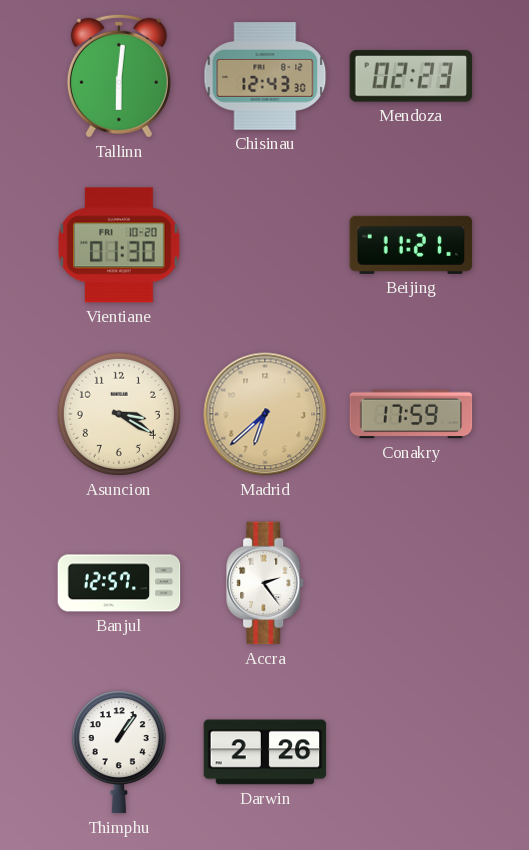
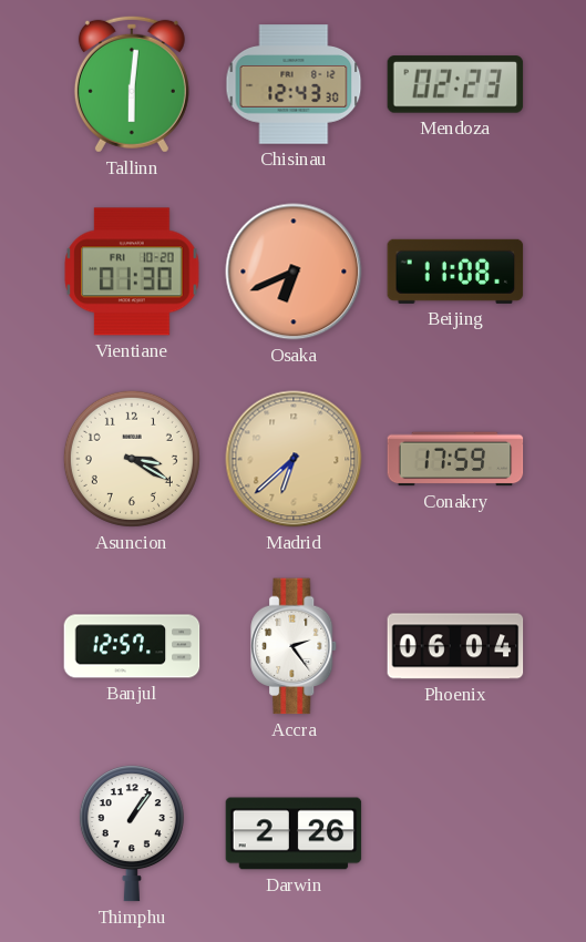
Osaka: none -> 6:41
Beijing: 11:21 -> 11:08
Phoenix: none -> 06:04
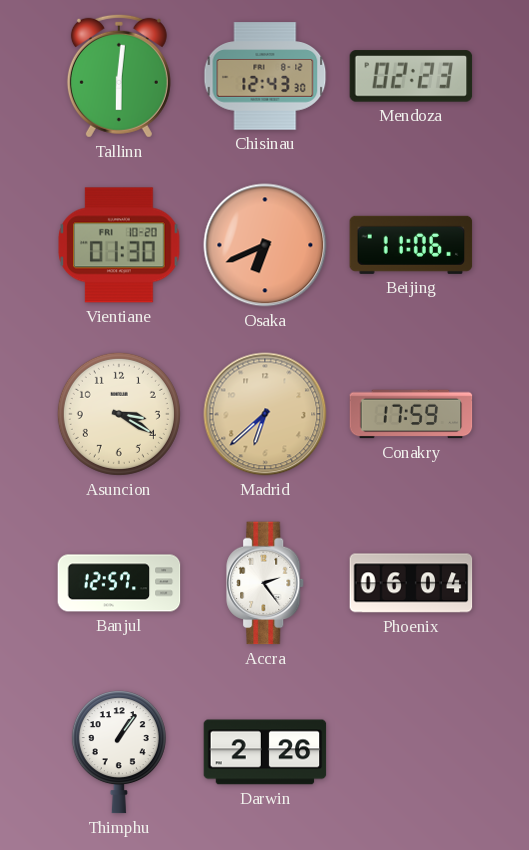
Beijing: 11:08 -> 11:06
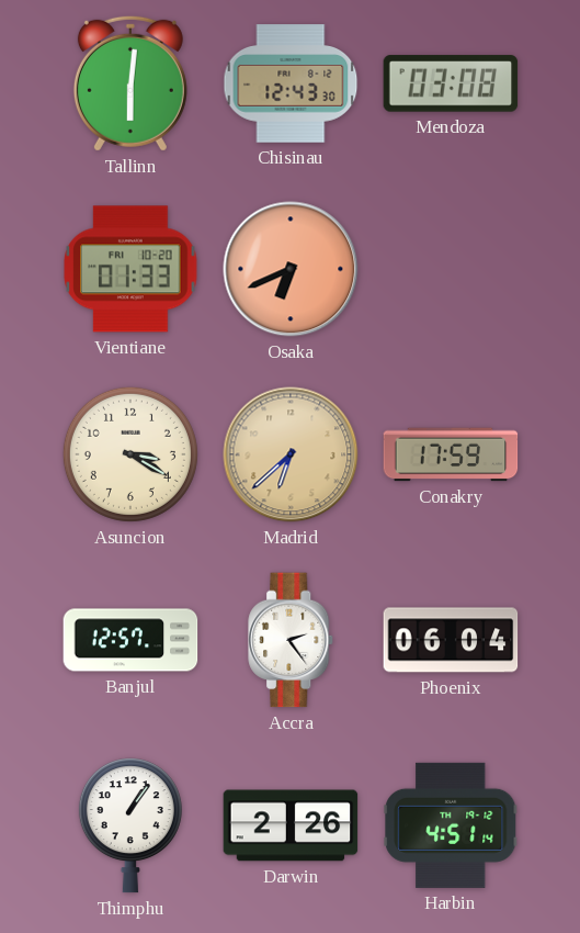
Mendoza: 02:23 -> 03:08
Vientiane: 01:30 -> 01:33
Beijing: 11:06 -> none
Harbin: none -> 4:51
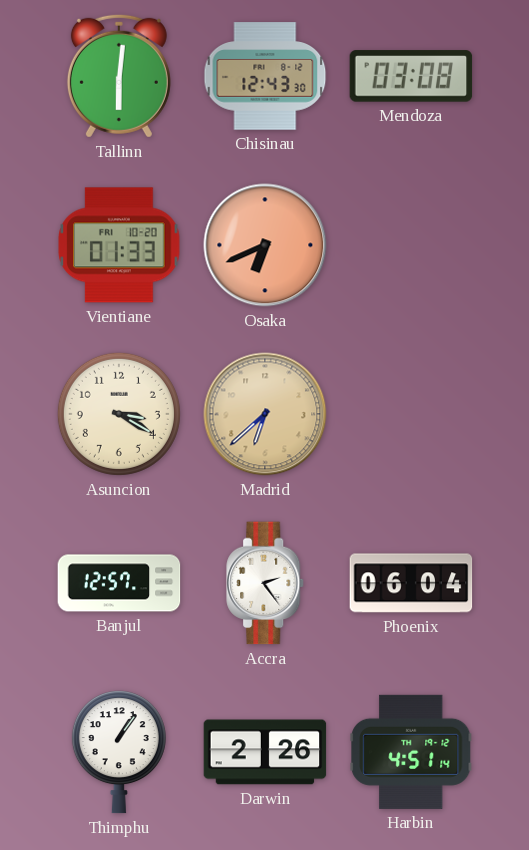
Conakry: 17:59 -> none
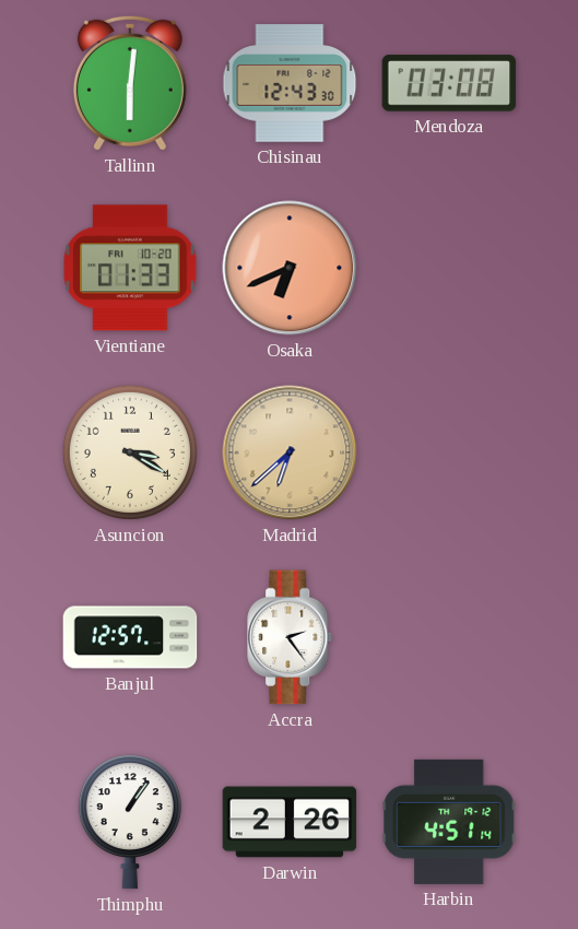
Phoenix: 06:04 -> none
